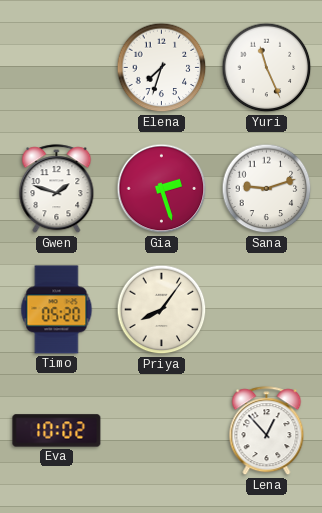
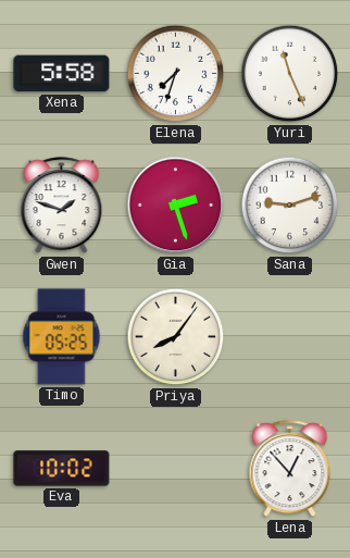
Xena: none -> 5:58
Timo: 05:20 -> 05:25
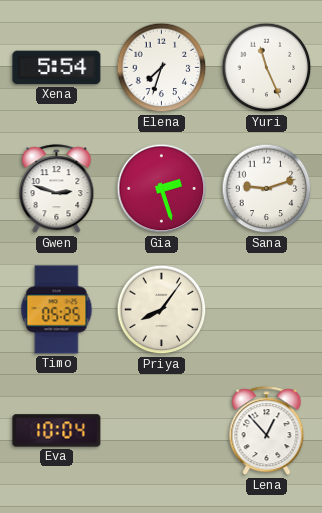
Xena: 5:58 -> 5:54
Gwen: 1:48 -> 2:48
Eva: 10:02 -> 10:04
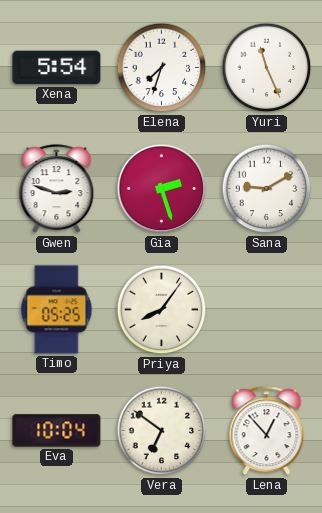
Sana: 9:12 -> 9:10
Vera: none -> 6:51
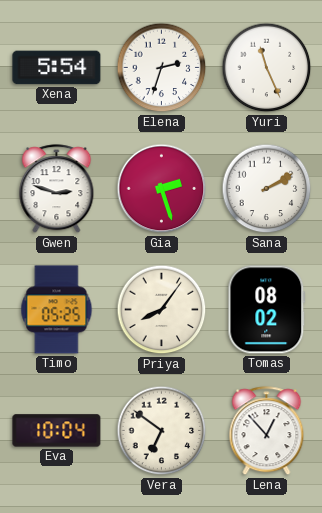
Elena: 7:33 -> 2:33
Sana: 9:10 -> 2:10
Tomas: none -> 08:02
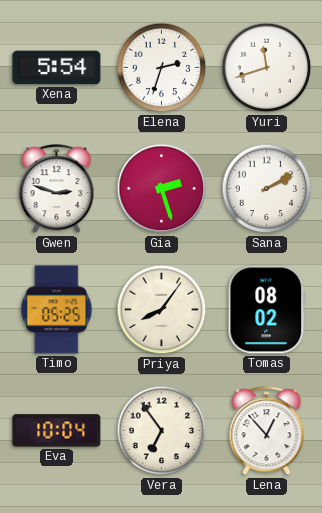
Yuri: 11:26 -> 11:42
Vera: 6:51 -> 6:54
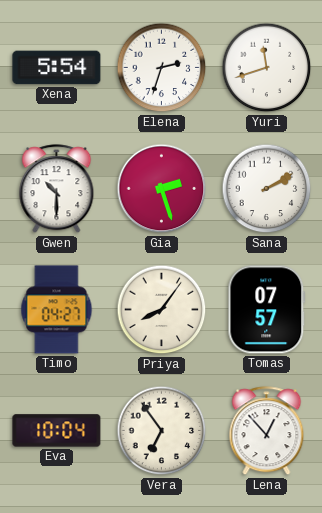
Gwen: 2:48 -> 10:30
Timo: 05:25 -> 04:27
Tomas: 08:02 -> 07:57
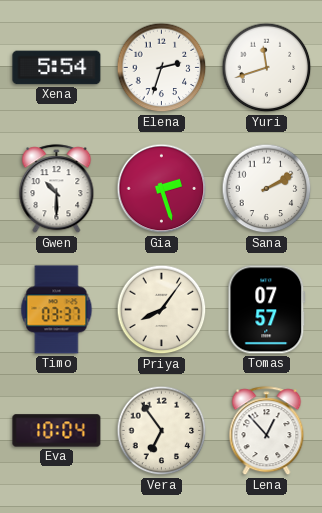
Timo: 04:27 -> 03:37
